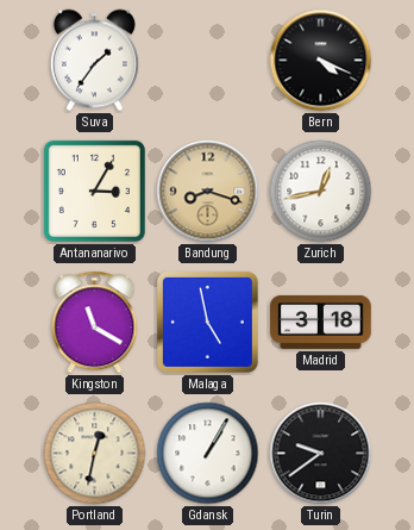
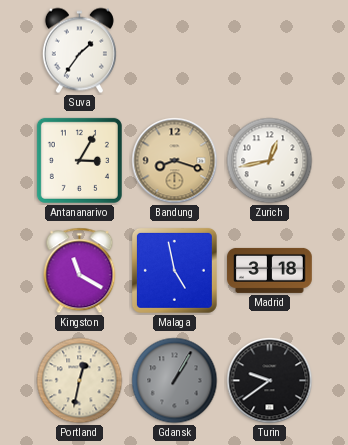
Bern: 4:19 -> none
Gdansk dial: white -> grey
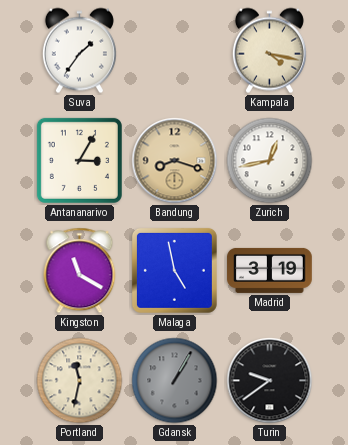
Kampala: none -> 4:17
Madrid: 3:18 -> 3:19
Portland: 12:32 -> 11:32
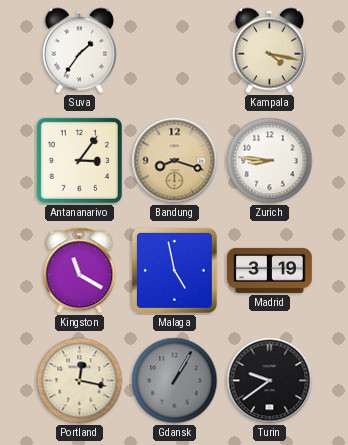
Antananarivo: 3:05 -> 3:06
Zurich: 12:43 -> 8:46
Portland: 11:32 -> 12:17
